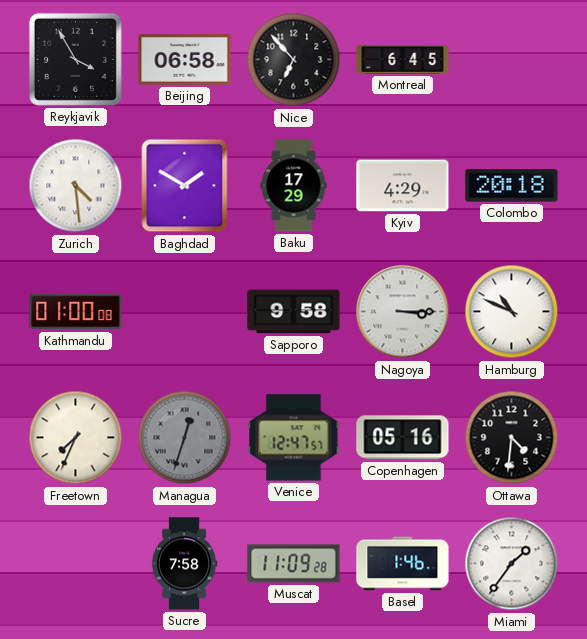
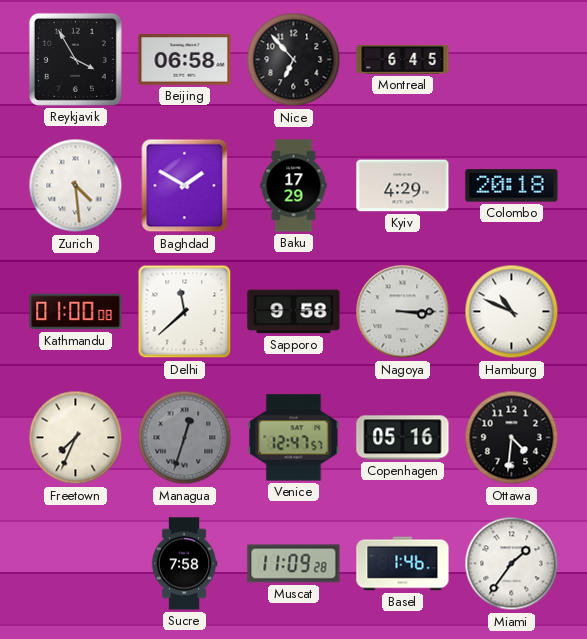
Delhi: none -> 11:38
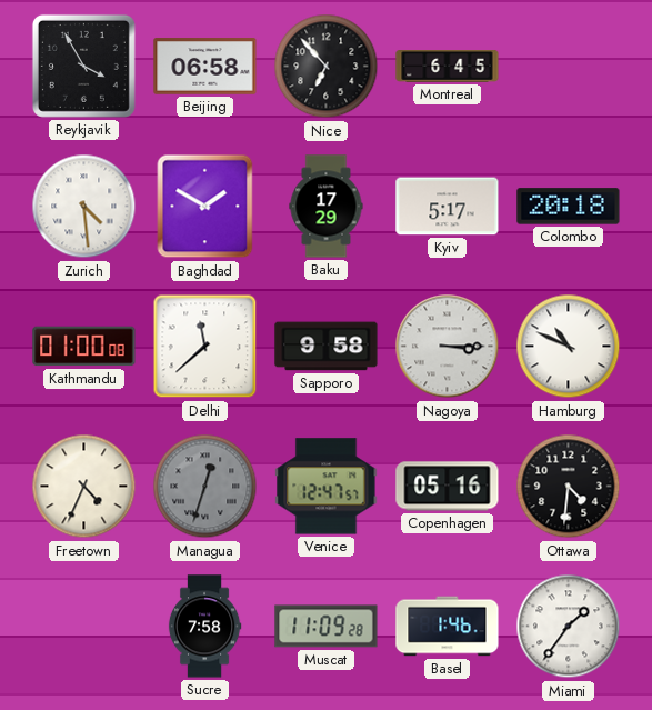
Kyiv: 4:29 -> 5:17
Freetown: 7:34 -> 4:34
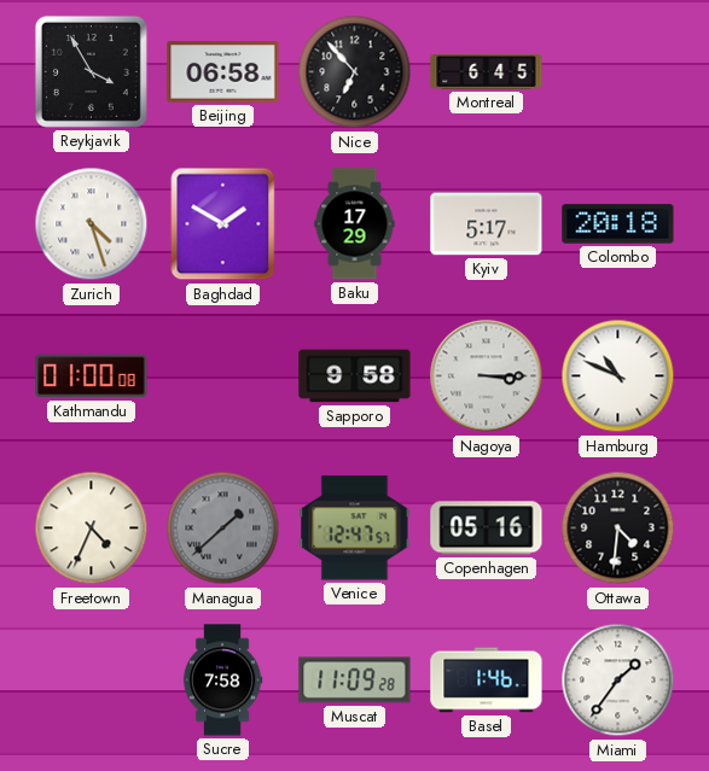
Zurich: 4:29 -> 4:27
Delhi: 11:38 -> none
Managua: 12:33 -> 1:38
